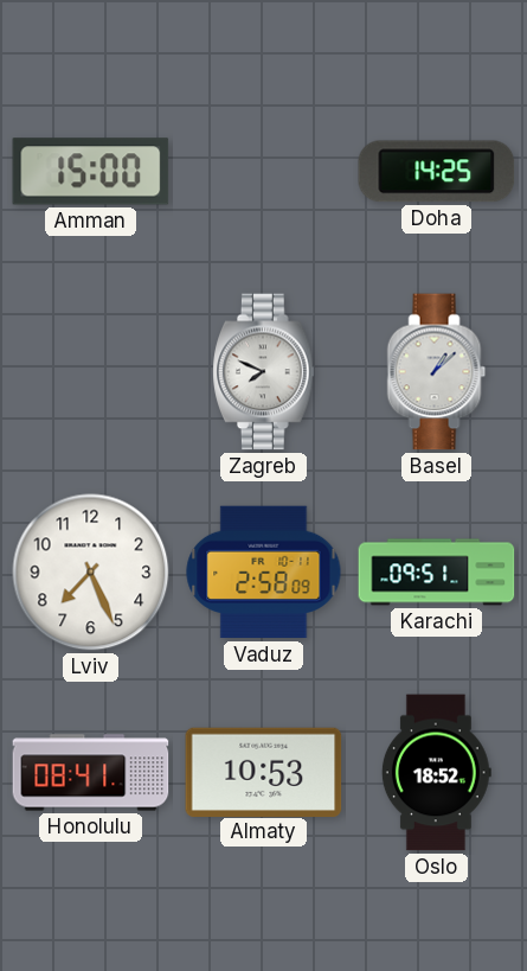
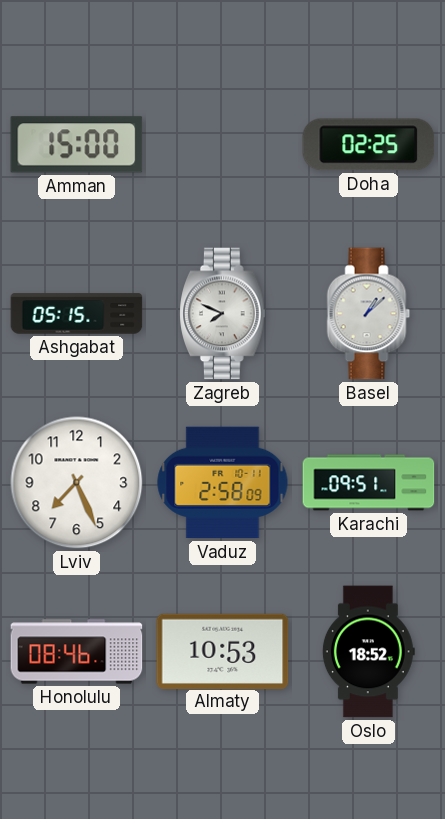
Doha: 14:25 -> 02:25
Ashgabat: none -> 05:15
Honolulu: 08:41 -> 08:46
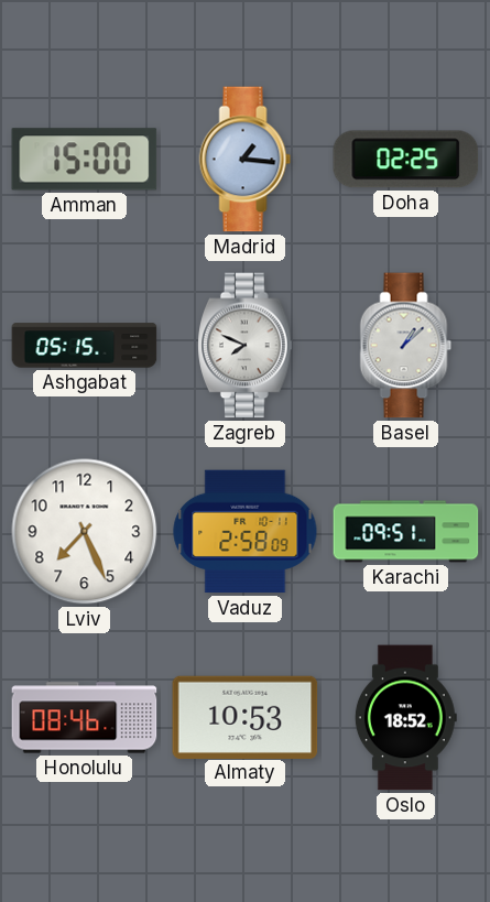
Madrid: none -> 1:16
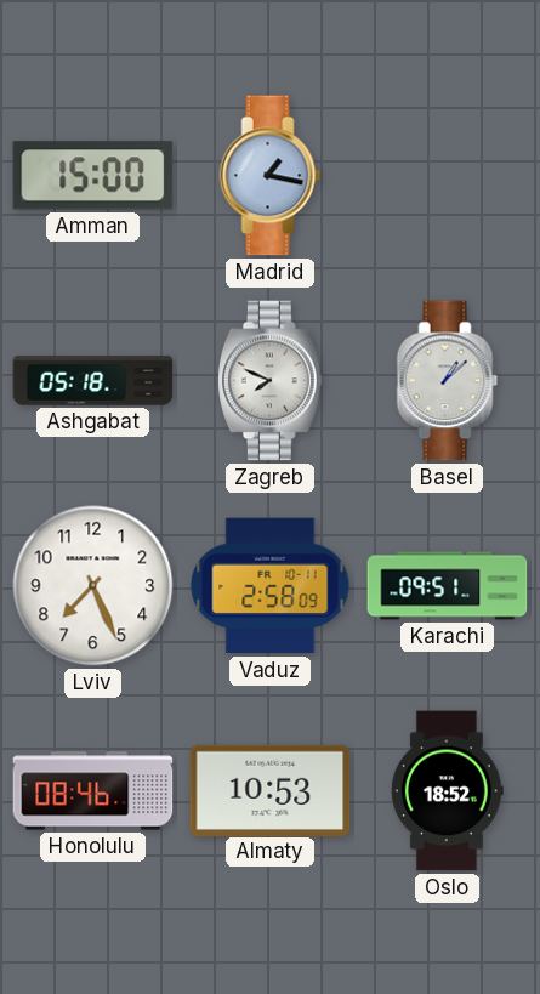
Madrid: 1:16 -> 1:17
Doha: 02:25 -> none
Ashgabat: 05:15 -> 05:18
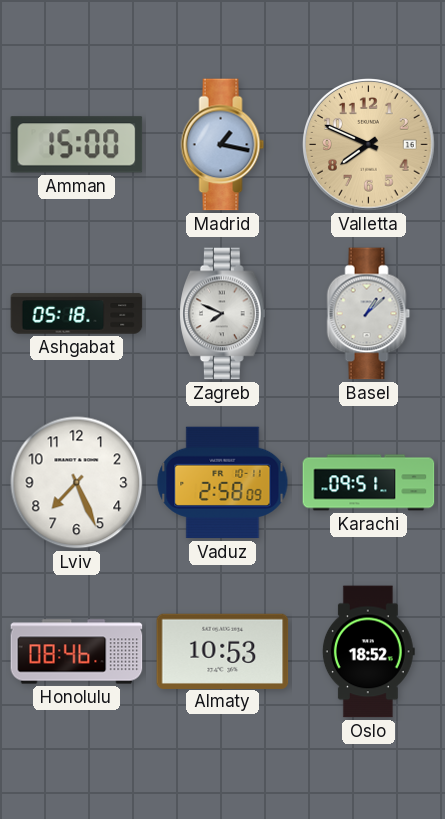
Valletta: none -> 7:49
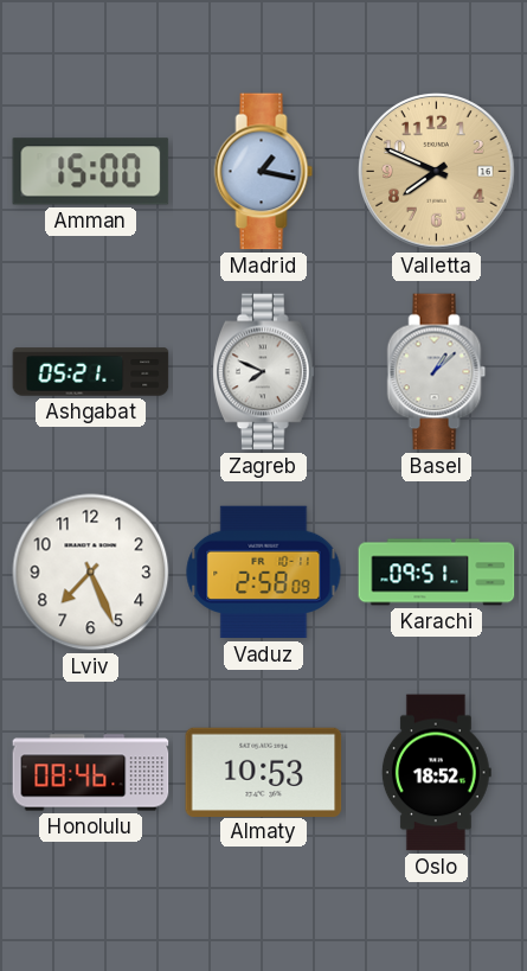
Ashgabat: 05:18 -> 05:21
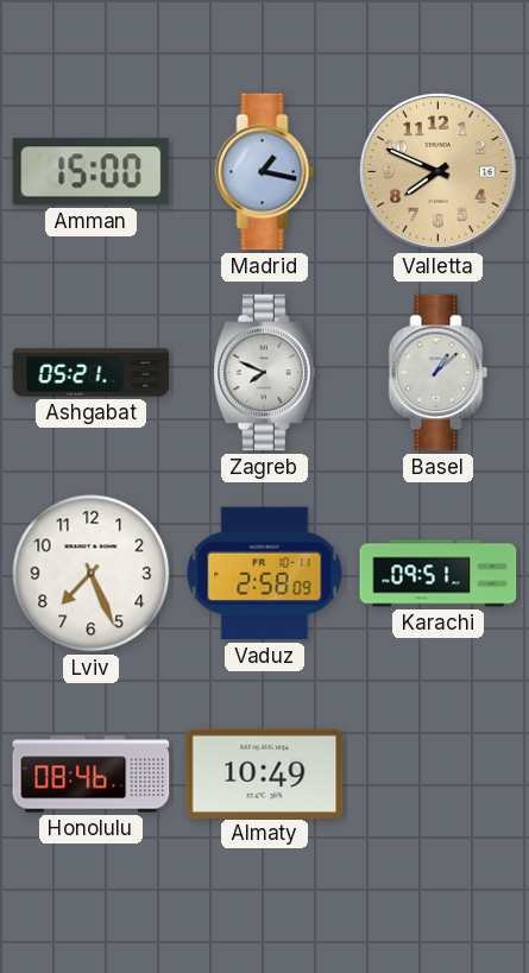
Almaty: 10:53 -> 10:49
Oslo: 18:52 -> none
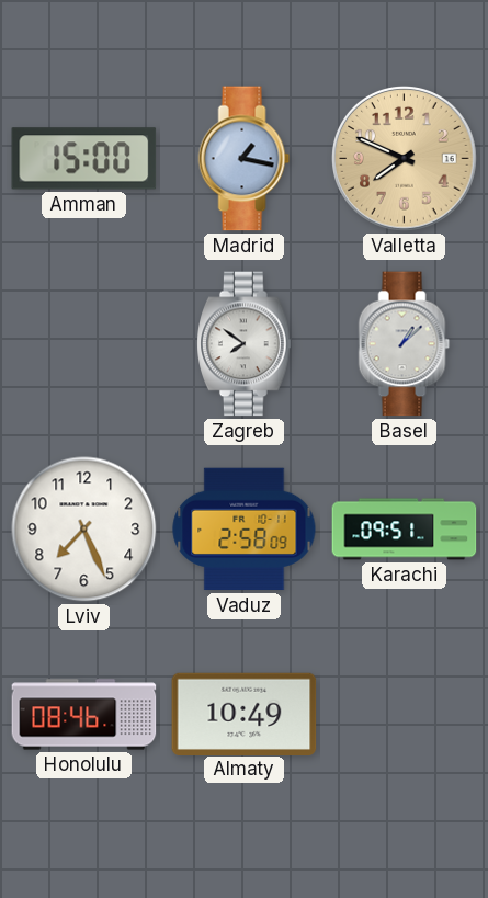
Ashgabat: 05:21 -> none
Zagreb: 7:49 -> 7:51
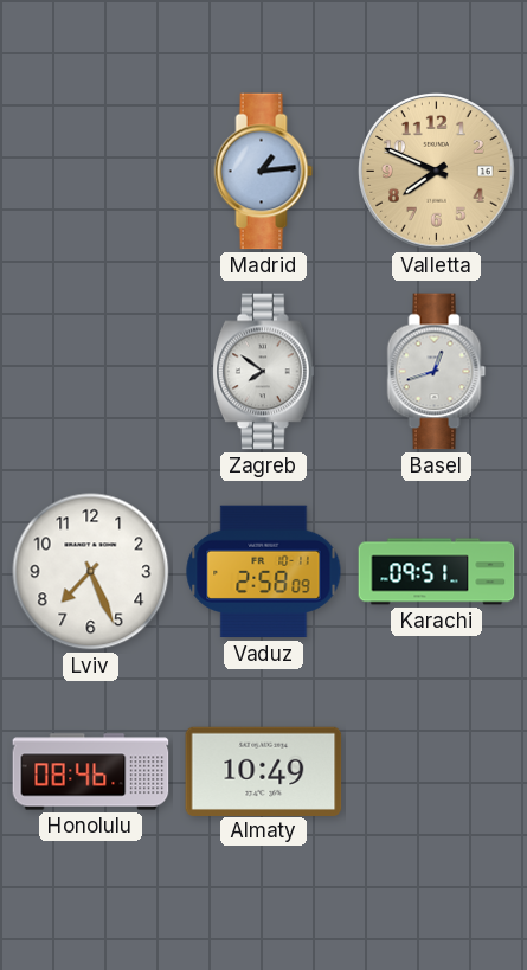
Amman: 15:00 -> none
Madrid: 1:17 -> 1:14
Basel: 1:08 -> 12:42
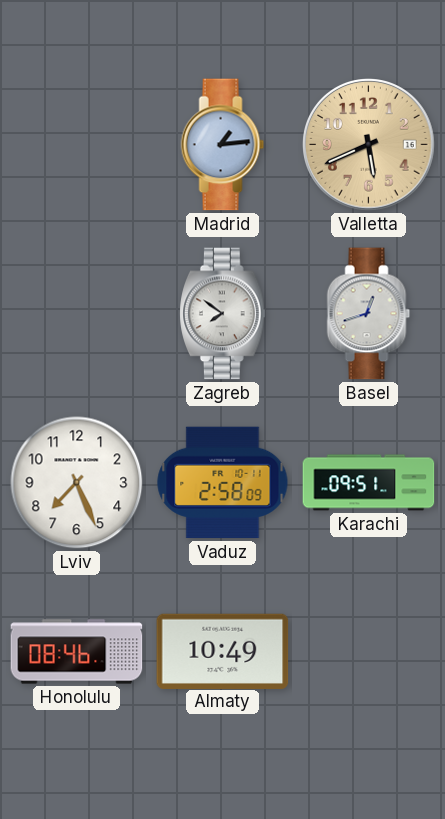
Valletta: 7:49 -> 5:41
